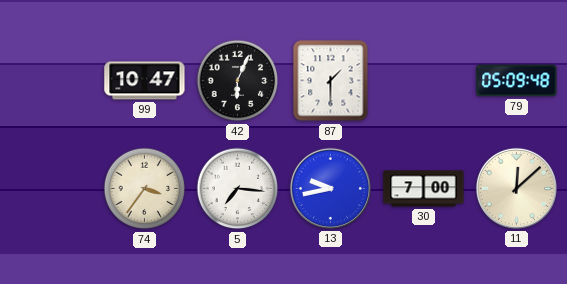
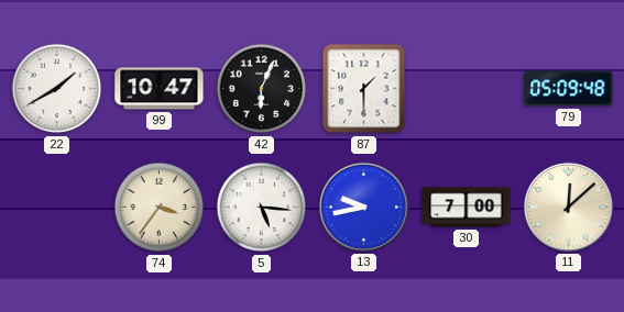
22: none -> 1:40
5: 7:16 -> 5:16
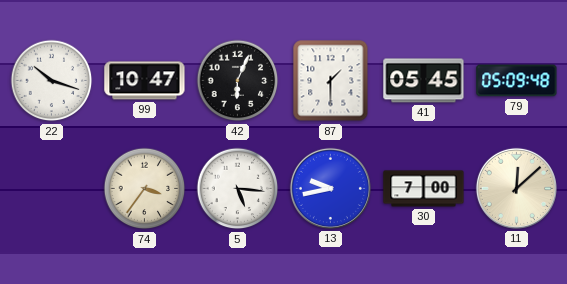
22: 1:40 -> 10:18
41: none -> 05:45
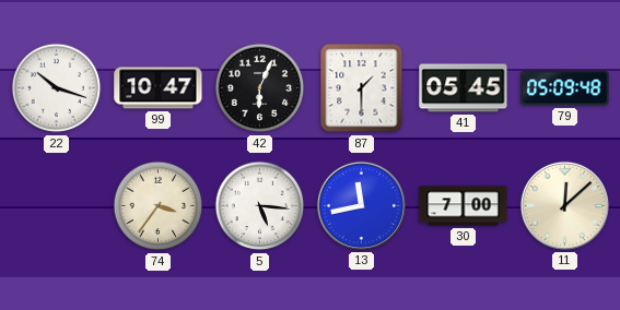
13: 9:43 -> 11:43
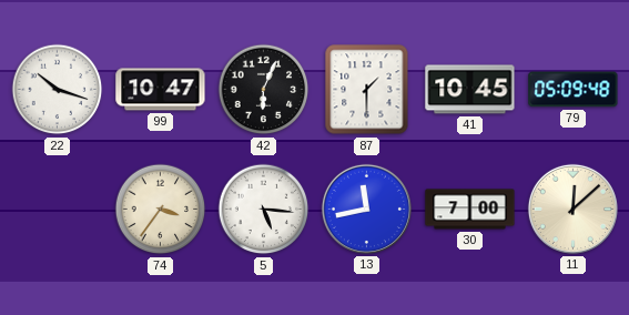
41: 05:45 -> 10:45
